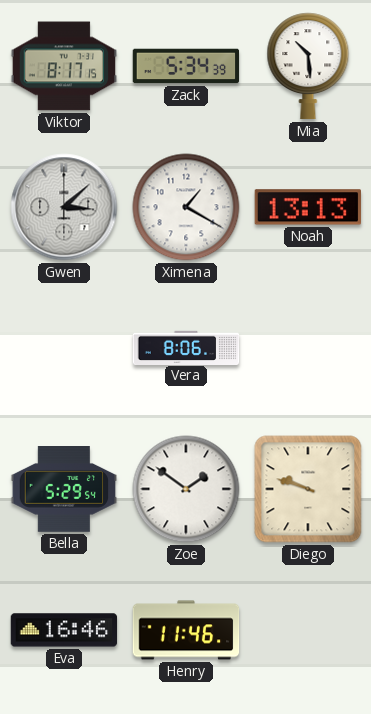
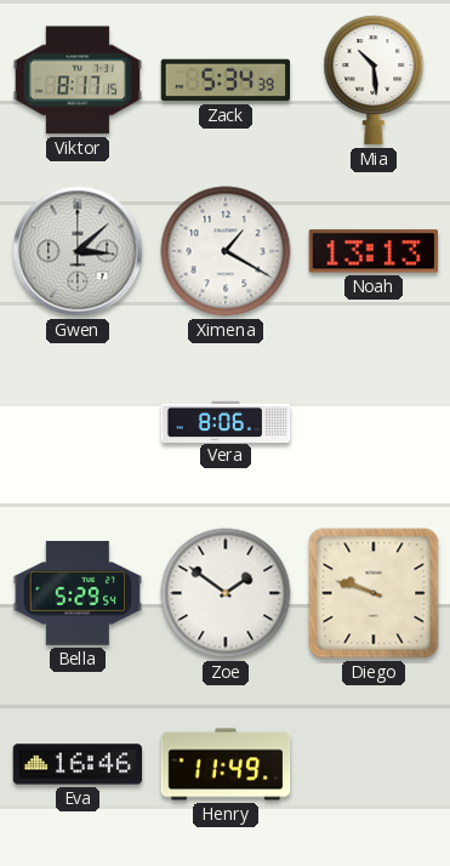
Henry: 11:46 -> 11:49
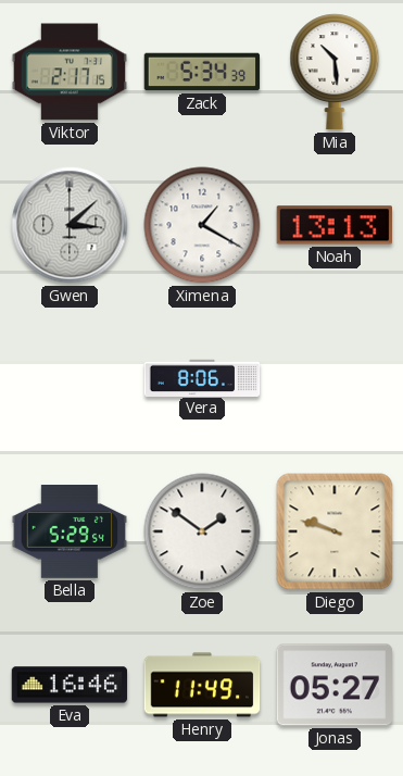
Viktor: 8:17 -> 2:17
Jonas: none -> 05:27
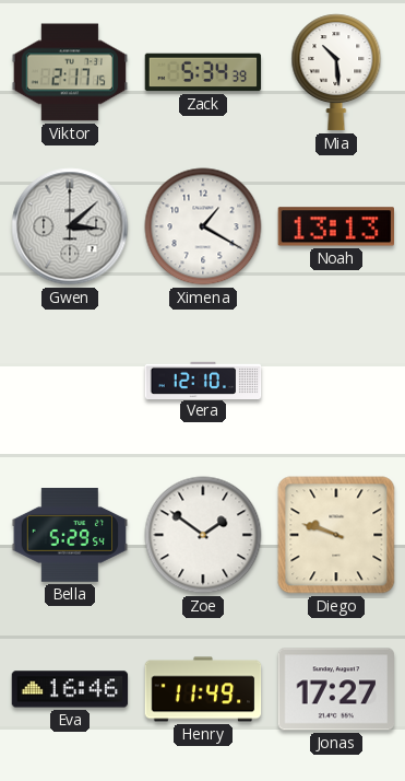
Vera: 8:06 -> 12:10
Jonas: 05:27 -> 17:27
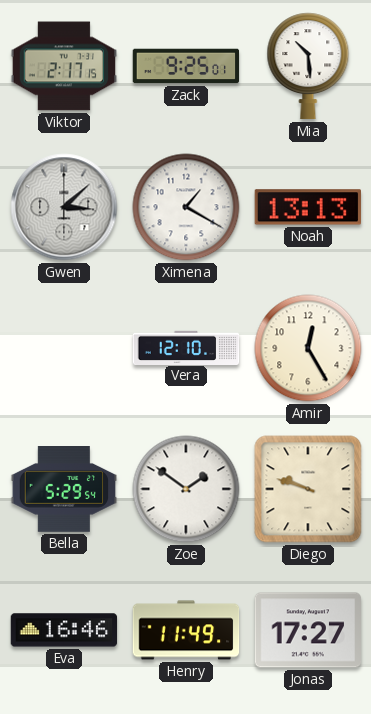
Zack: 5:34 -> 9:25
Amir: none -> 12:25
